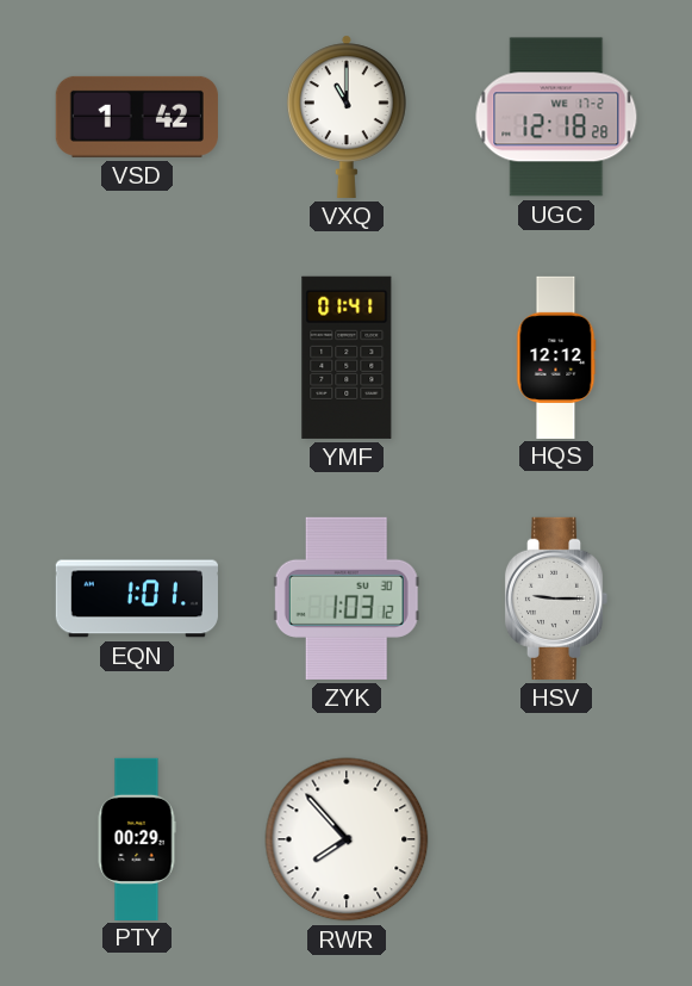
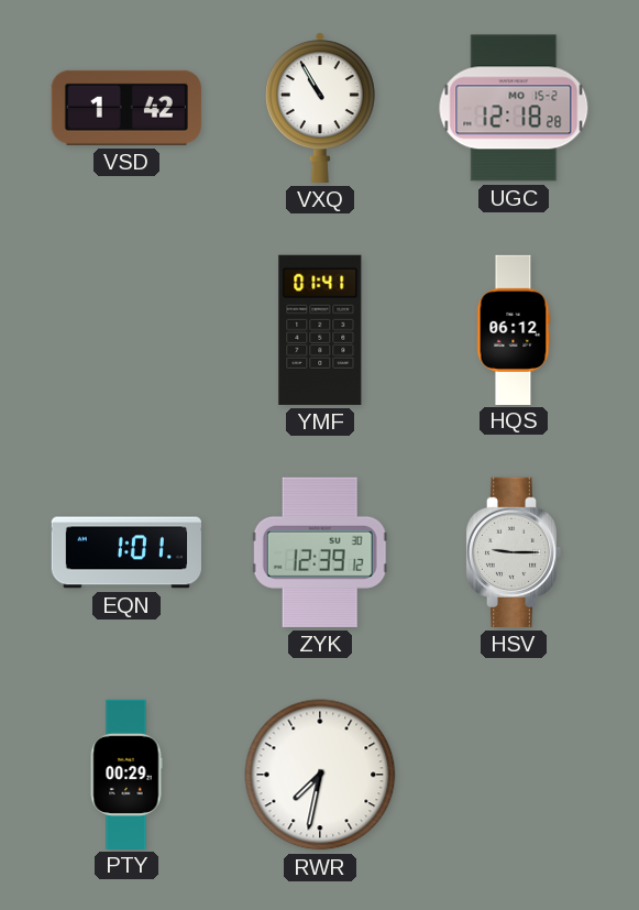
VXQ: 11:00 -> 10:55
UGC date: WE 17-2 -> MO 15-2
HQS: 12:12 -> 06:12
ZYK: 1:03 -> 12:39
RWR: 7:53 -> 7:32
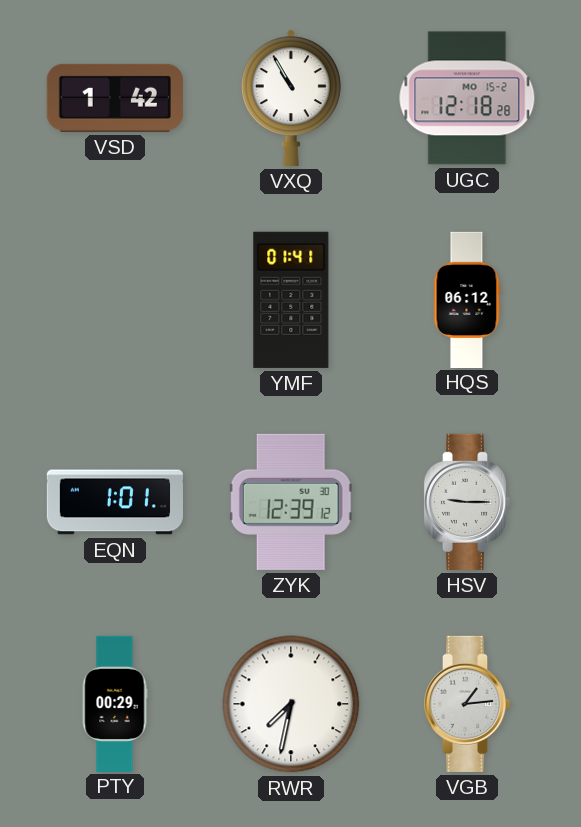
VGB: none -> 1:14
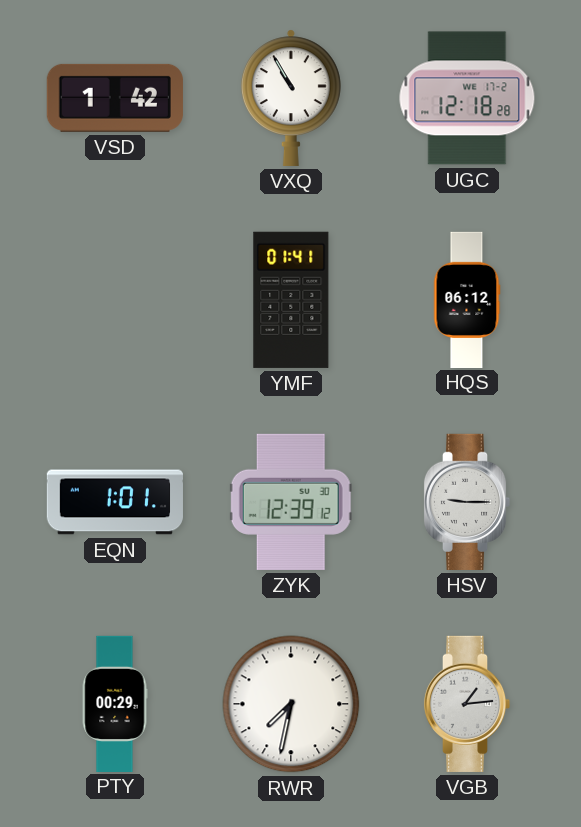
UGC date: MO 15-2 -> WE 17-2
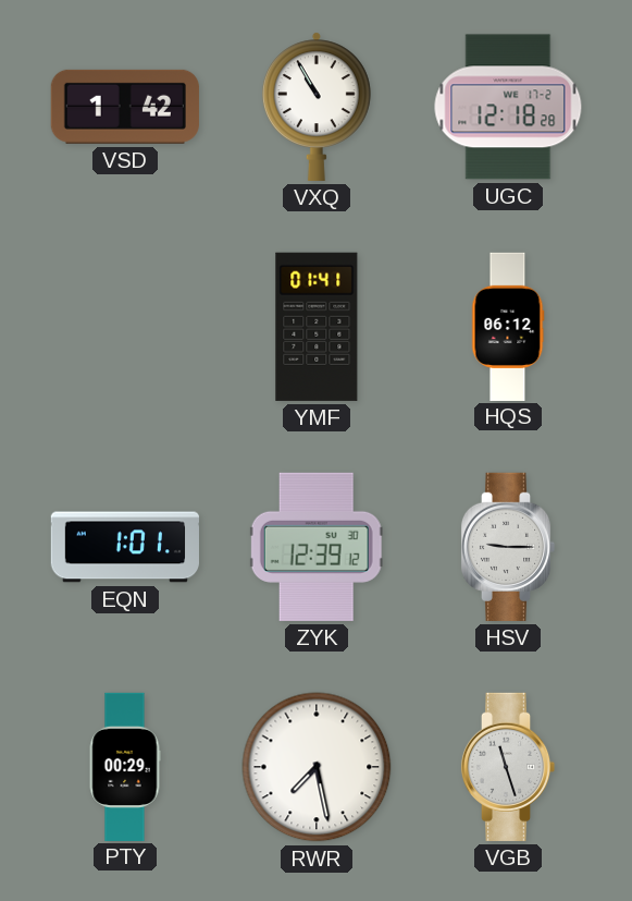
RWR: 7:32 -> 7:28
VGB: 1:14 -> 11:27
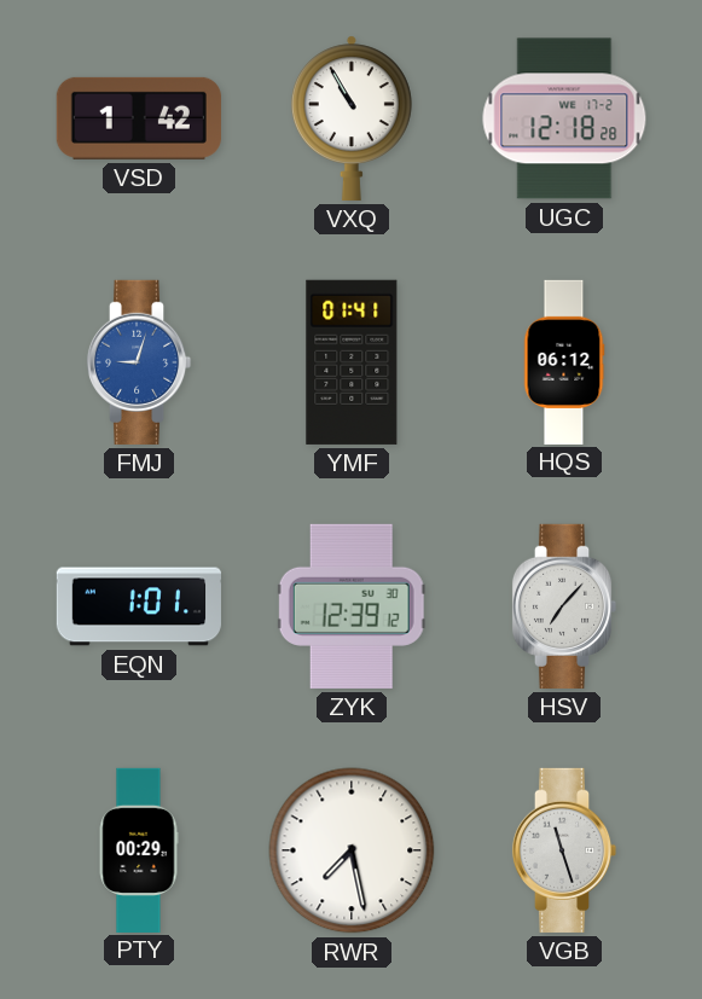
FMJ: none -> 9:03
HSV: 9:15 -> 7:07
